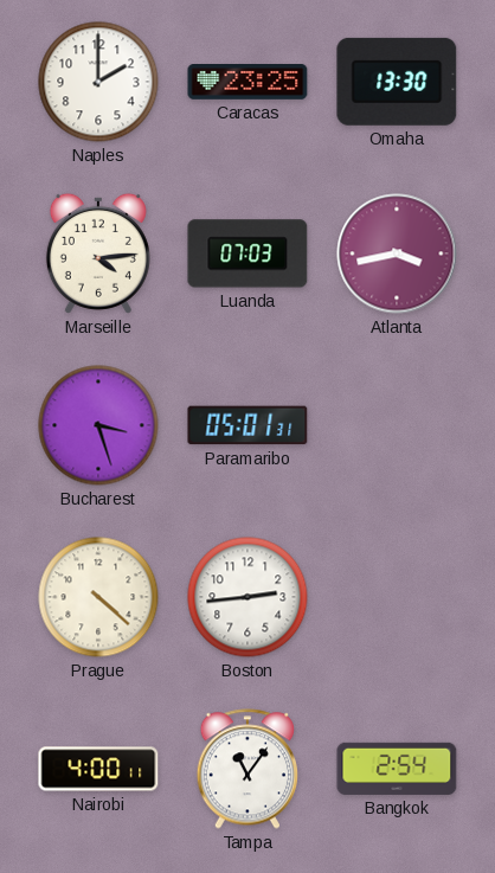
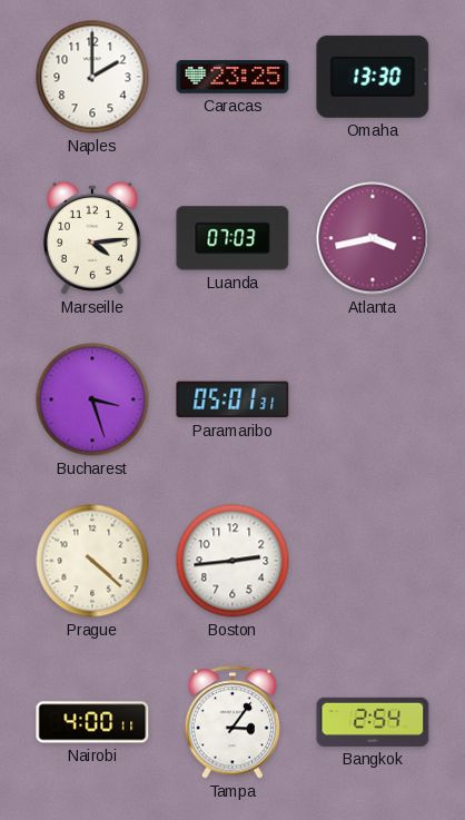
Tampa: 11:06 -> 3:06
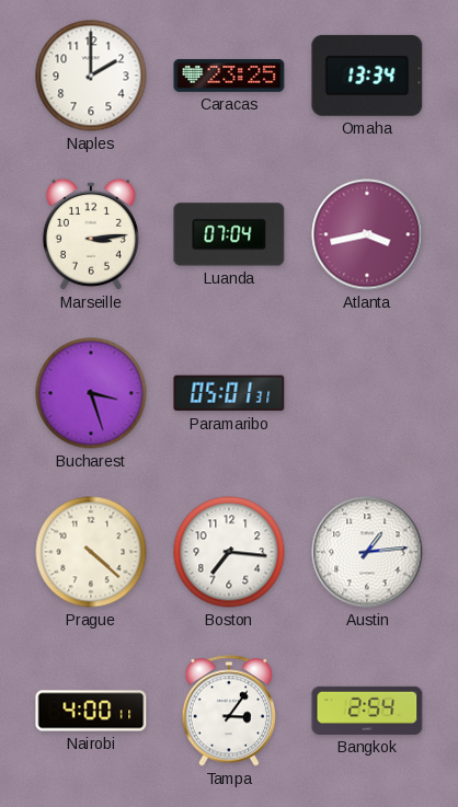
Omaha: 13:30 -> 13:34
Marseille: 4:14 -> 3:14
Luanda: 07:03 -> 07:04
Boston: 2:44 -> 7:16
Austin: none -> 1:14
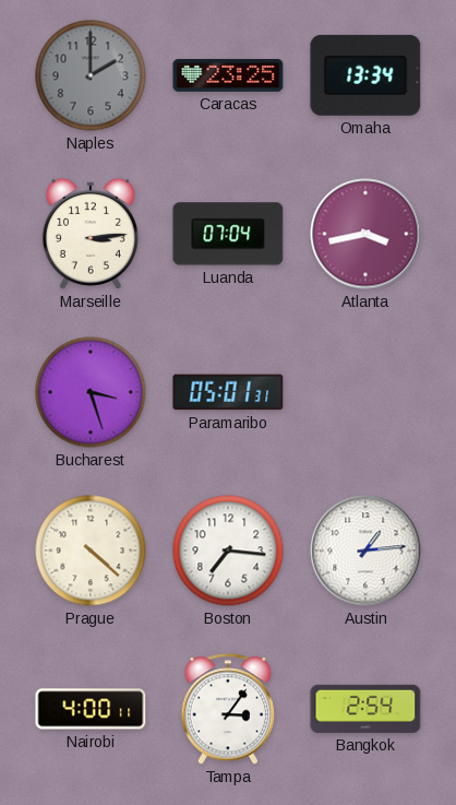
Naples dial: white -> grey
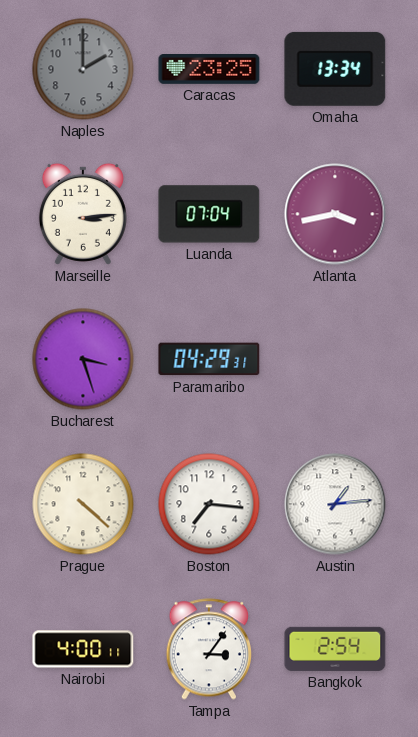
Paramaribo: 05:01 -> 04:29
